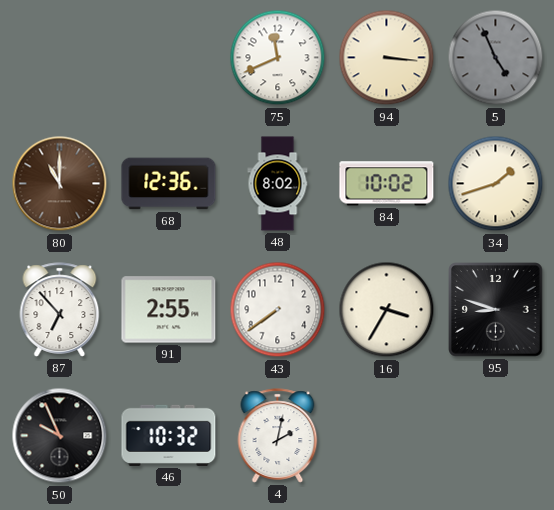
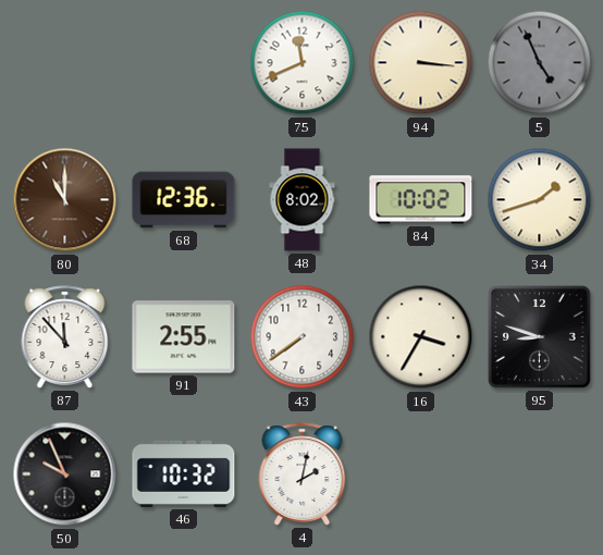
87: 6:53 -> 11:53
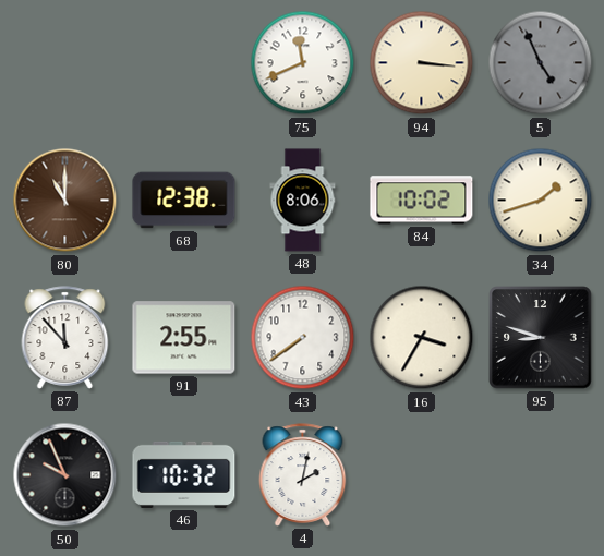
68: 12:36 -> 12:38
48: 8:02 -> 8:06
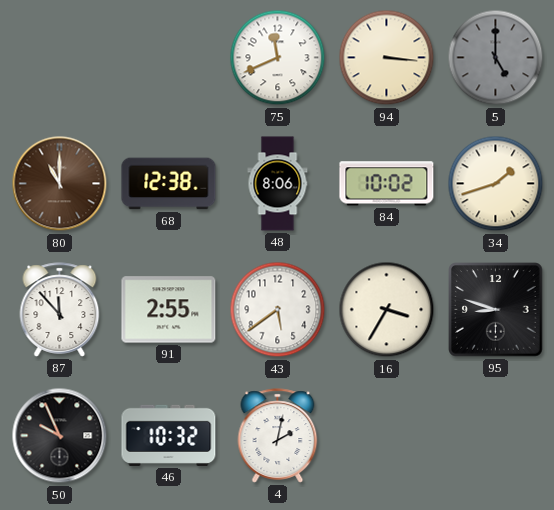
5: 4:56 -> 5:00
43: 7:39 -> 5:39
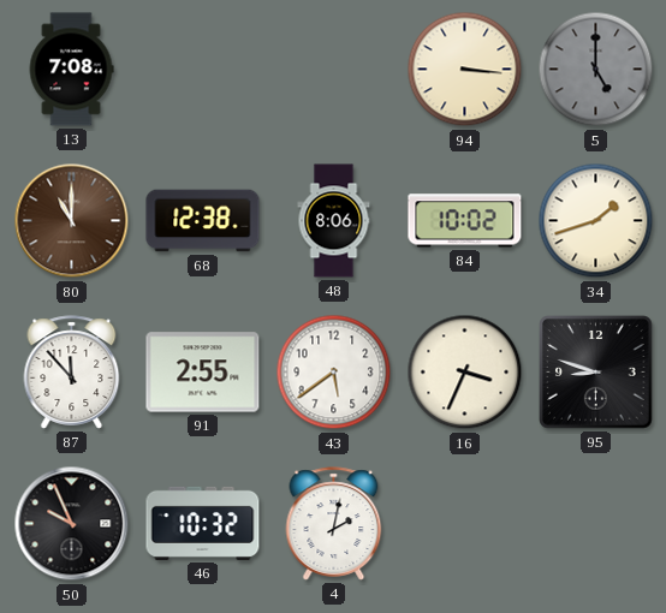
13: none -> 7:08
75: 11:41 -> none
16: 3:35 -> 3:34
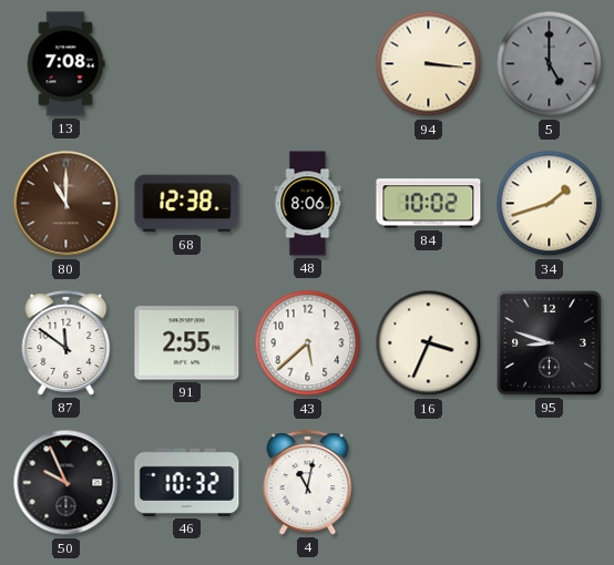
87: 11:53 -> 11:51
43: 5:39 -> 5:38
4: 2:02 -> 11:02
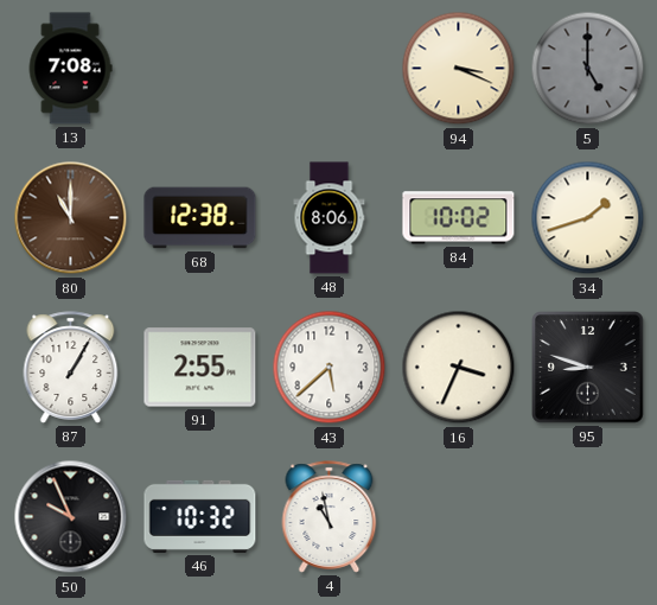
94: 3:16 -> 3:19
87: 11:51 -> 1:05
4: 11:02 -> 10:58
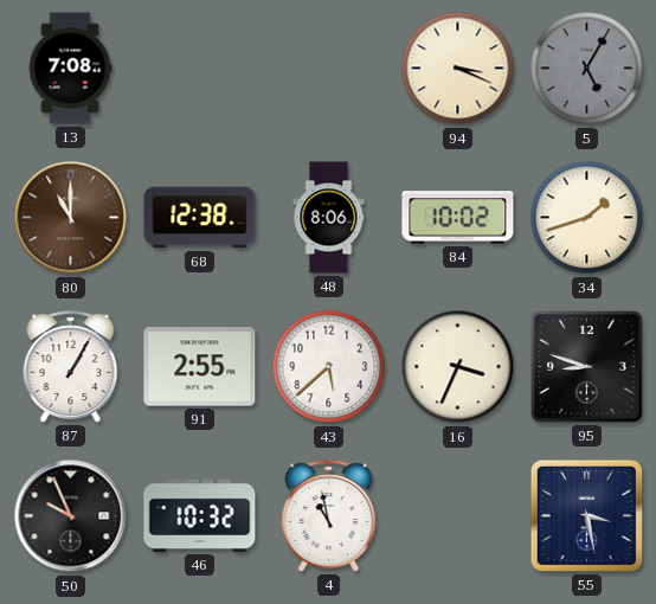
5: 5:00 -> 5:05
55: none -> 3:28
